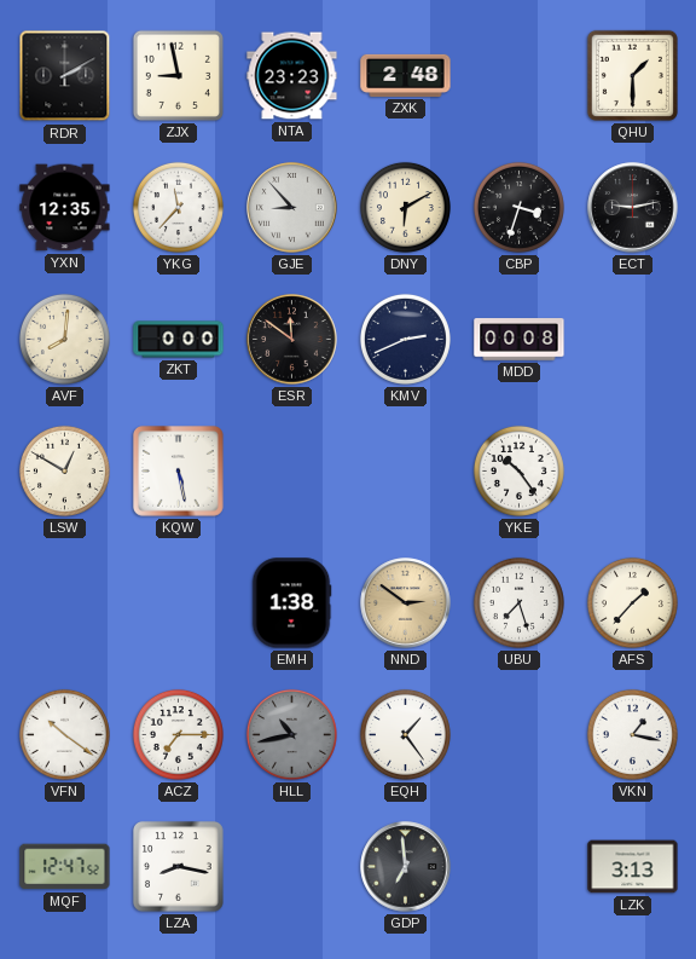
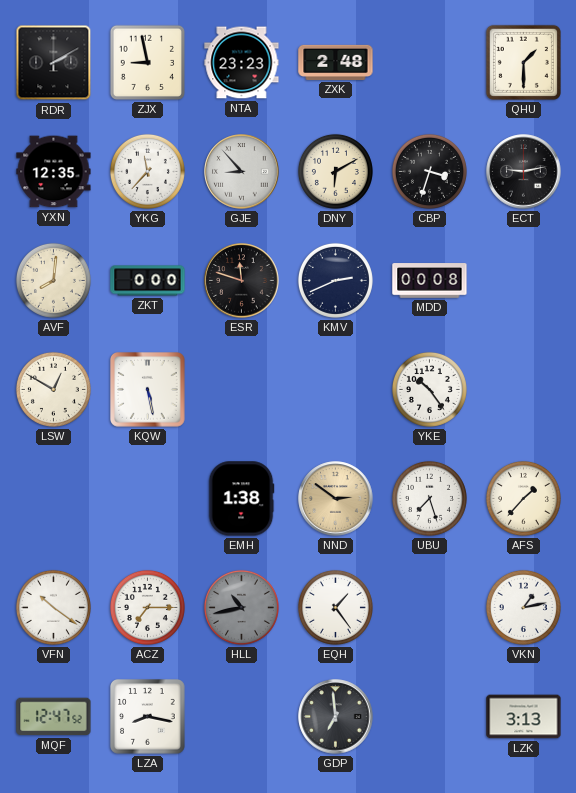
ESR: 11:51 -> 11:48
VKN: 1:17 -> 1:13
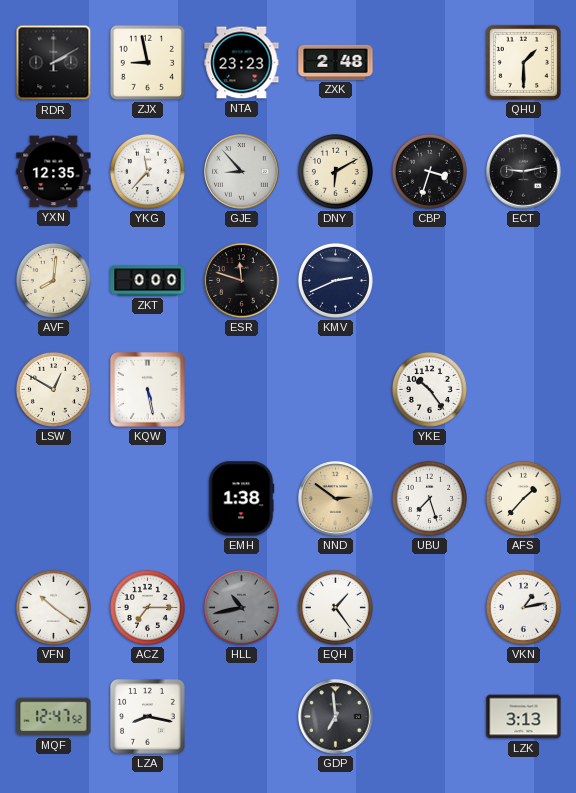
MDD: 00:08 -> none
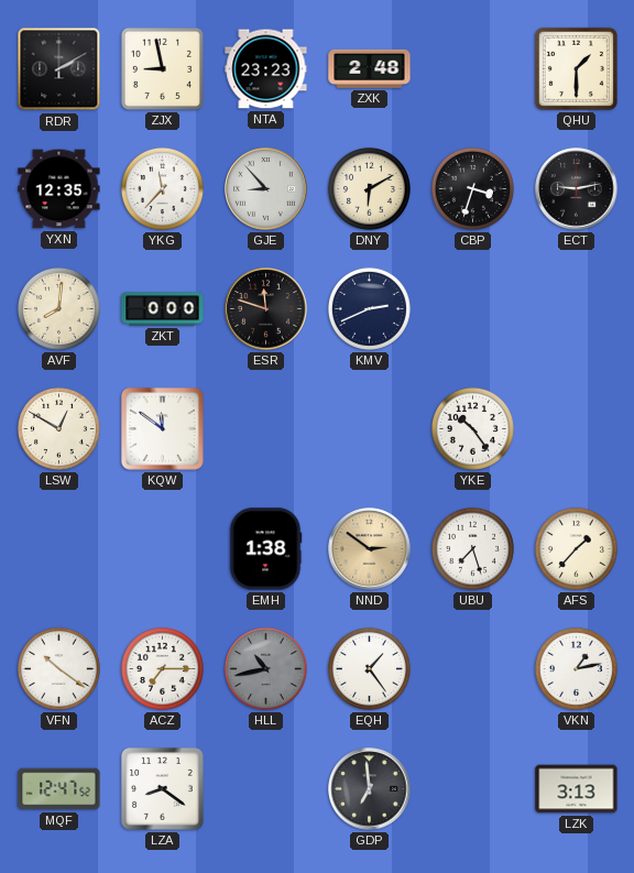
KQW: 5:28 -> 11:51
LZA: 8:17 -> 8:21
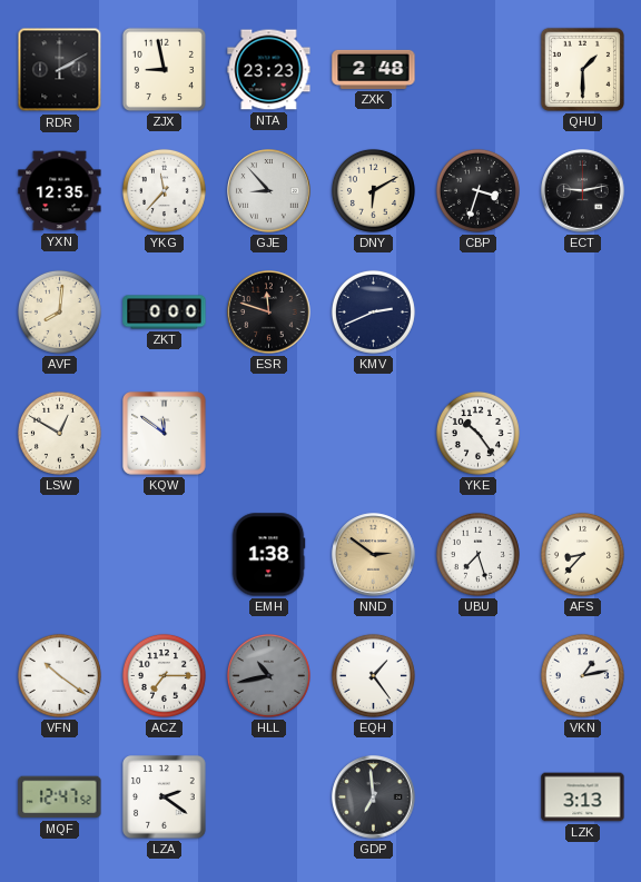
AFS: 1:37 -> 8:37
LZA: 8:21 -> 2:21
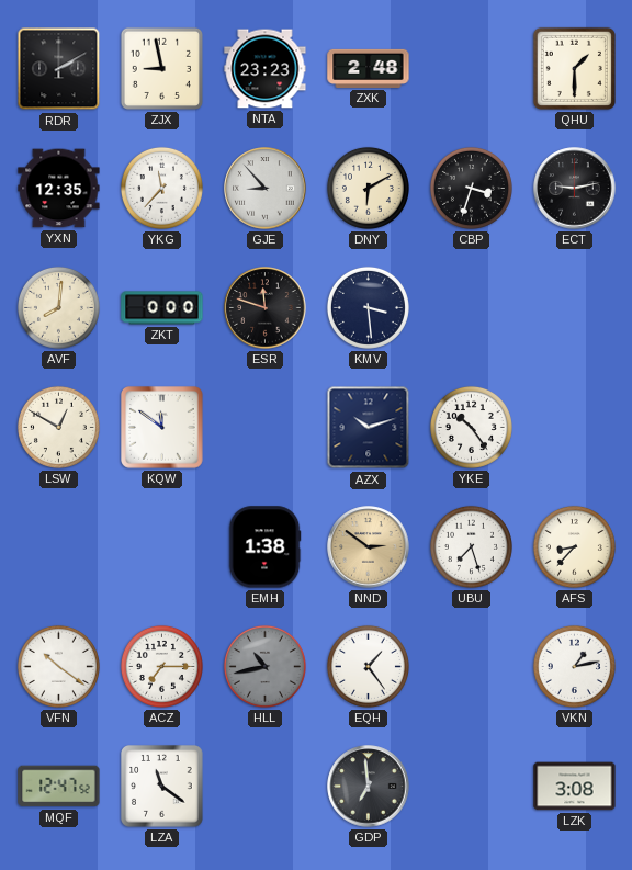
KMV: 2:41 -> 3:29
AZX: none -> 10:12
LZA: 2:21 -> 11:21
LZK: 3:13 -> 3:08
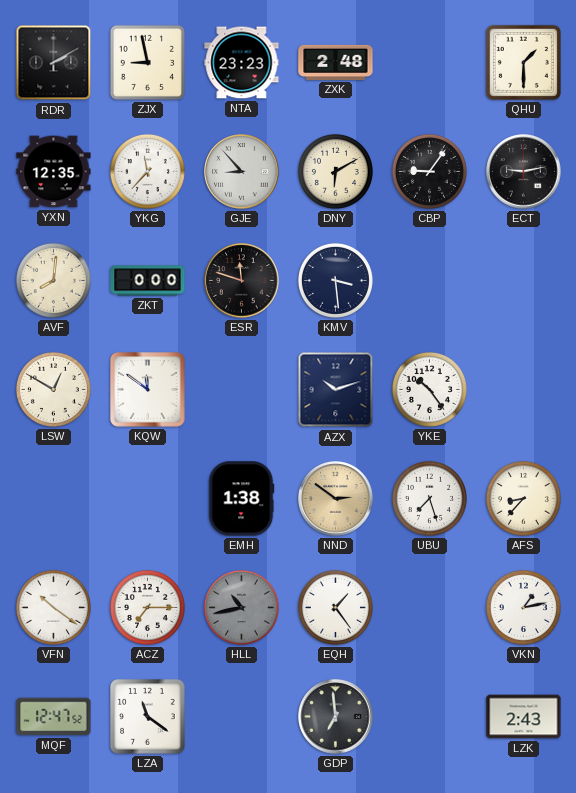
CBP: 3:33 -> 9:06
LZK: 3:08 -> 2:43
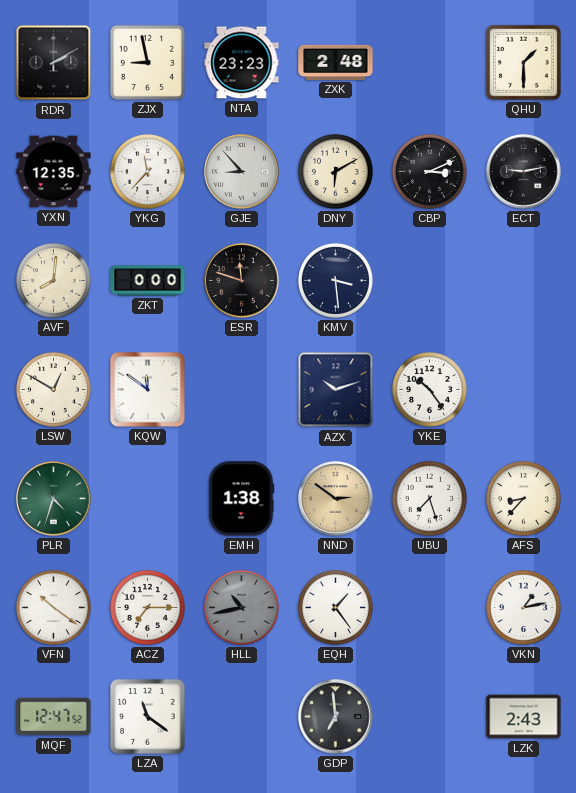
CBP: 9:06 -> 3:11
PLR: none -> 4:33
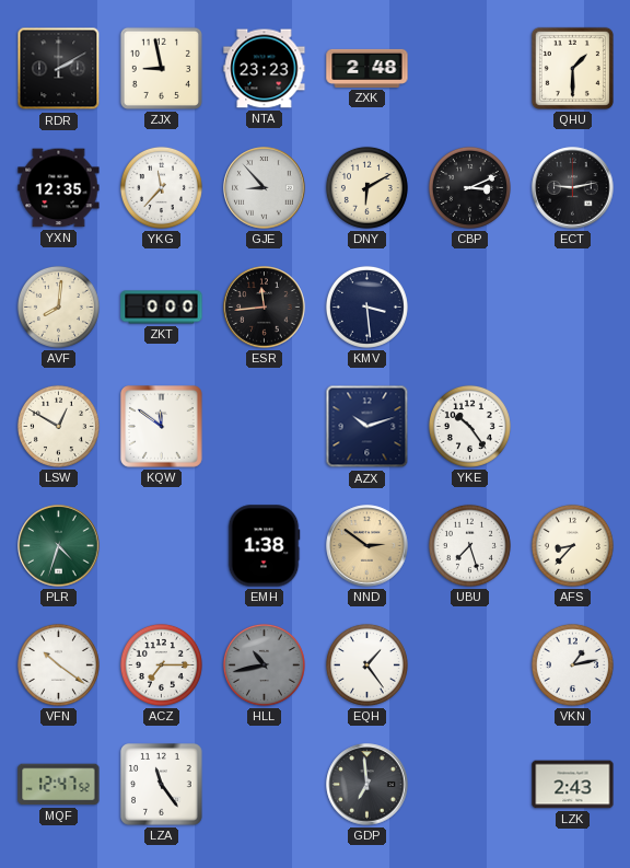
ESR: 11:48 -> 11:44
LZA: 11:21 -> 11:24
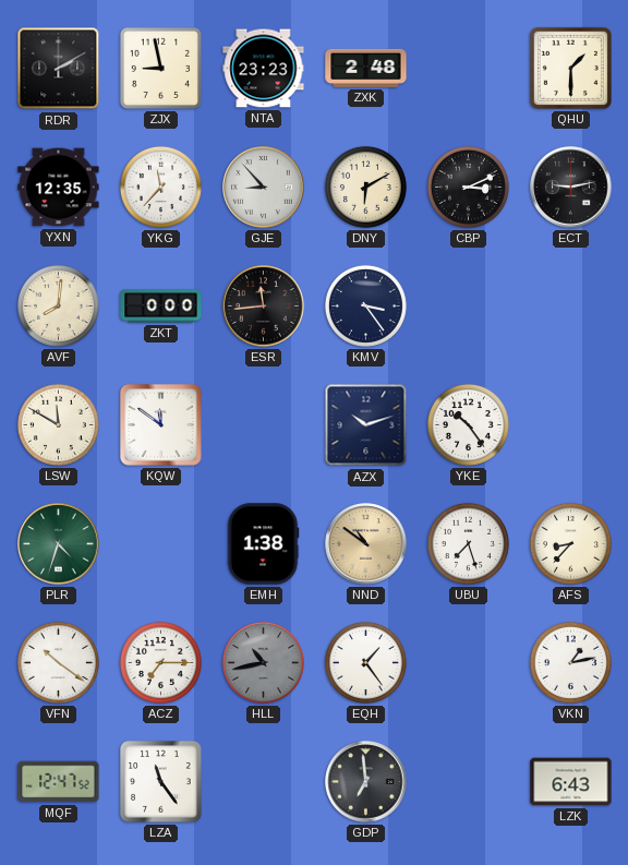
KMV: 3:29 -> 3:24
LSW: 12:50 -> 11:50
NND: 2:51 -> 10:51
LZK: 2:43 -> 6:43
